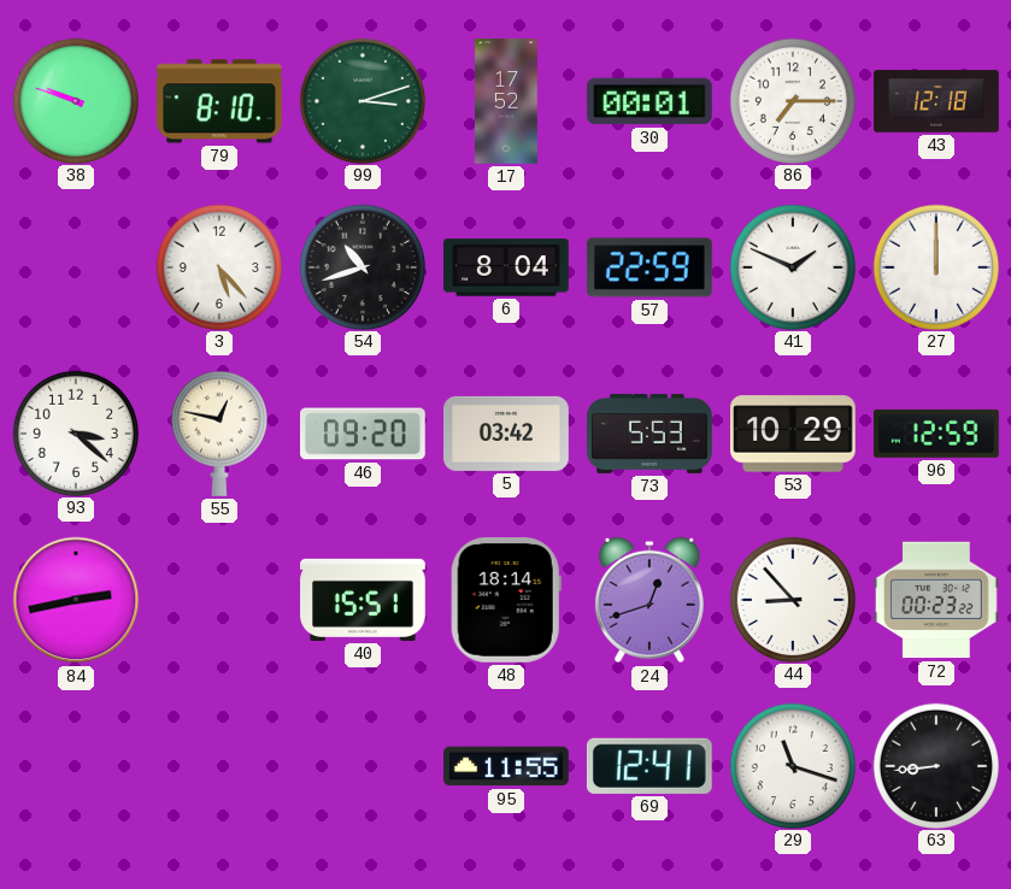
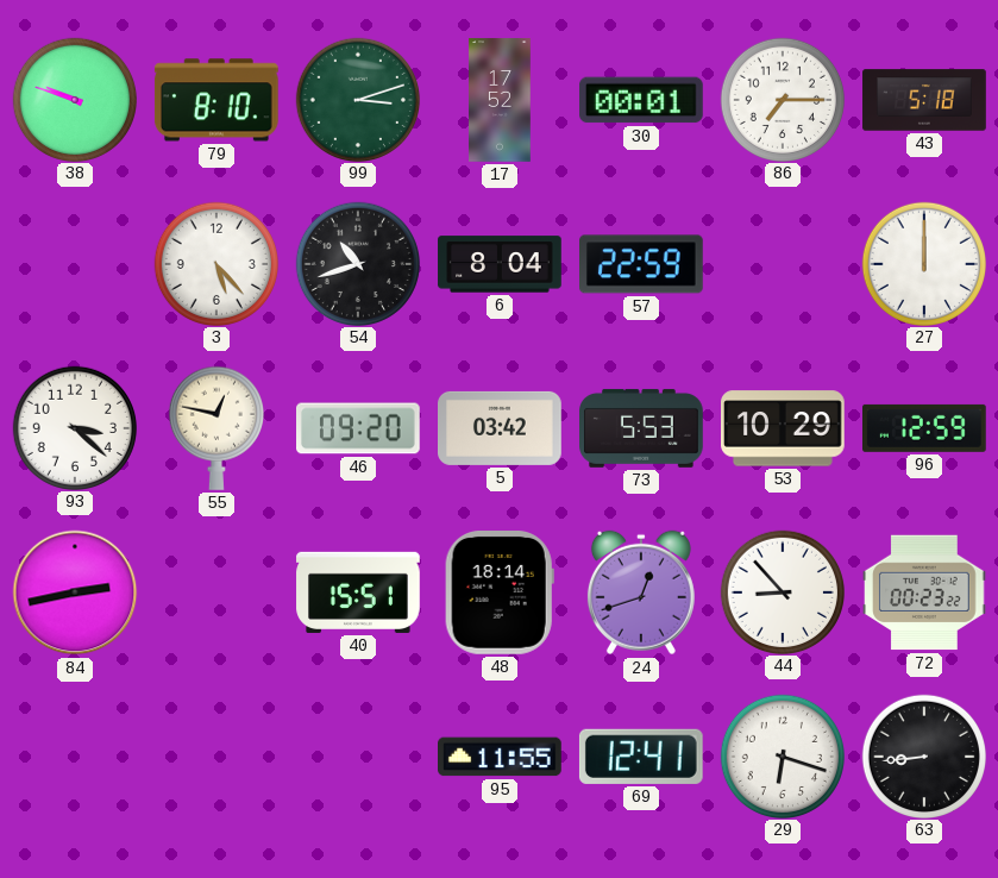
43: 12:18 -> 5:18
41: 1:49 -> none
29: 11:18 -> 6:18
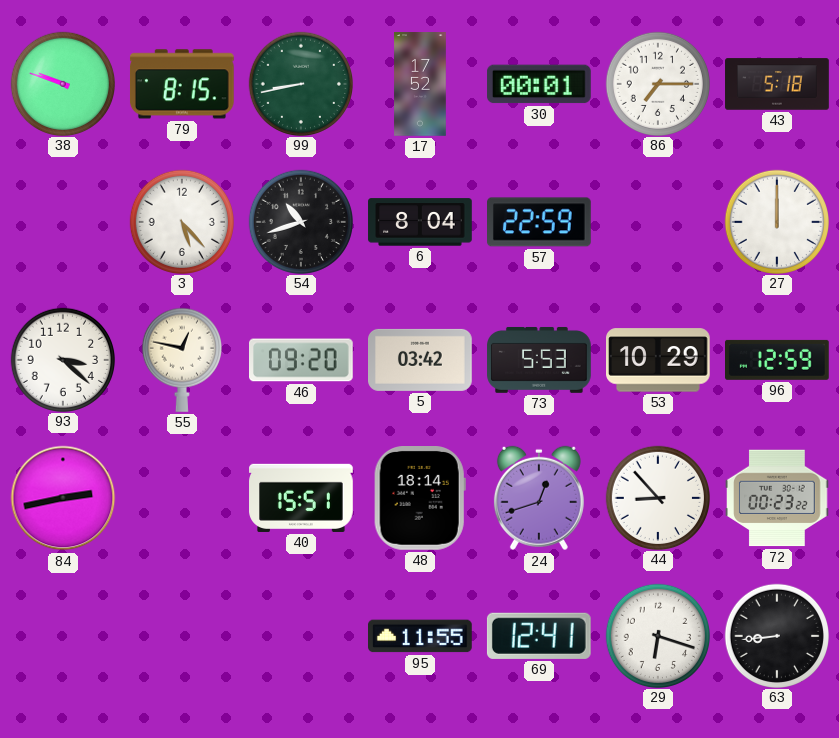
79: 8:10 -> 8:15
99: 3:12 -> 8:43
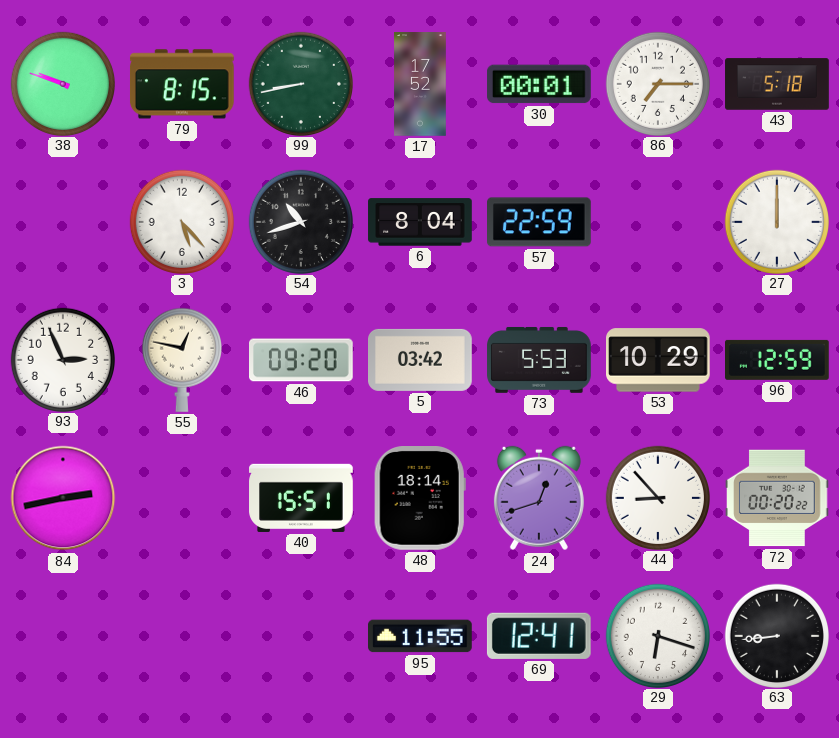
93: 3:22 -> 2:56
72: 00:23 -> 00:20
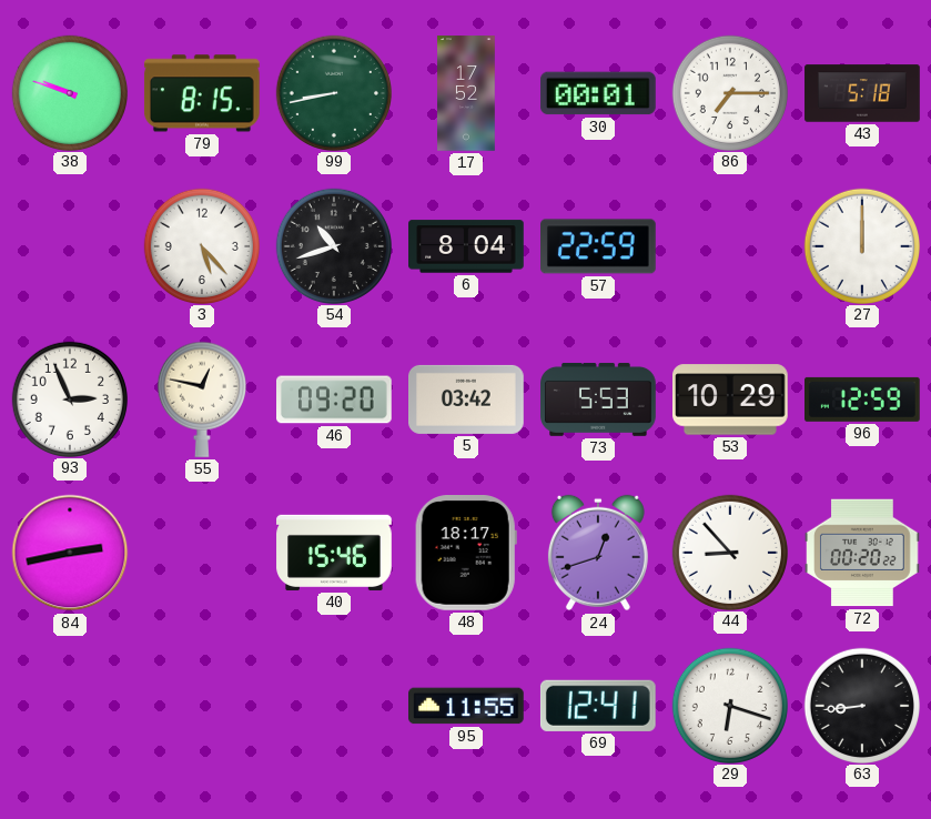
40: 15:51 -> 15:46
48: 18:14 -> 18:17
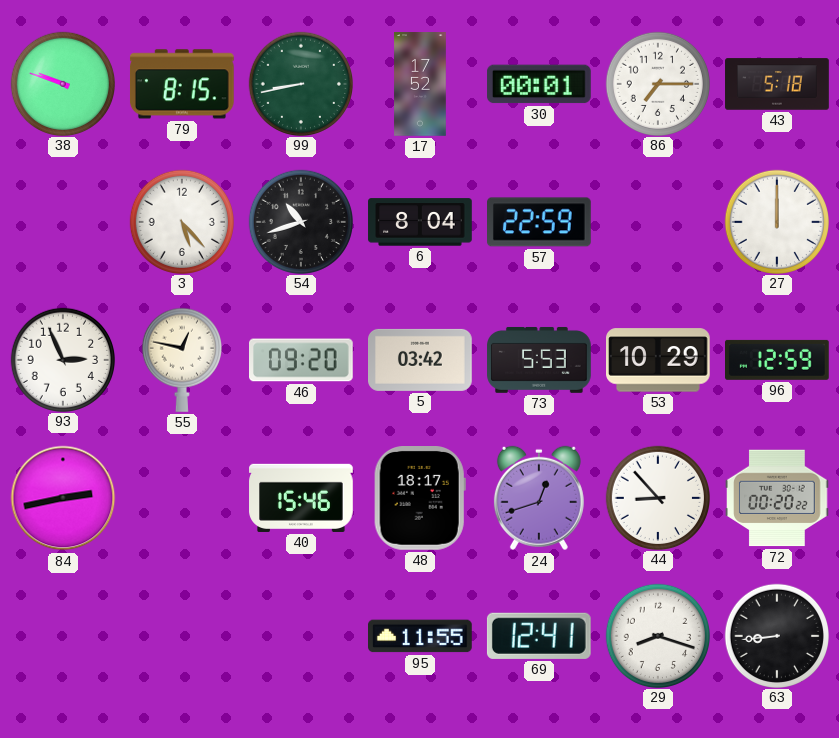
29: 6:18 -> 8:18
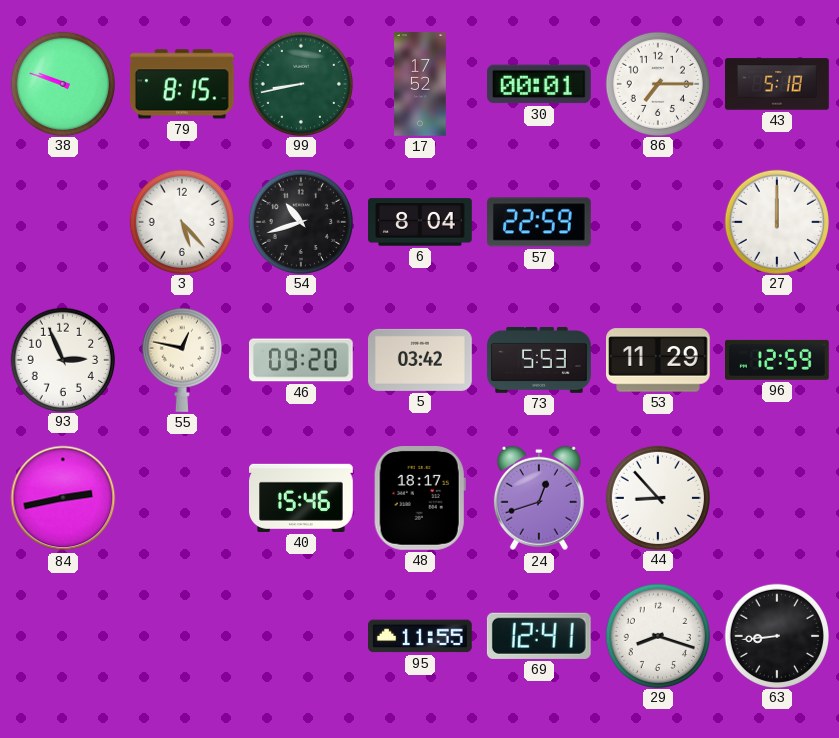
53: 10:29 -> 11:29
72: 00:20 -> none
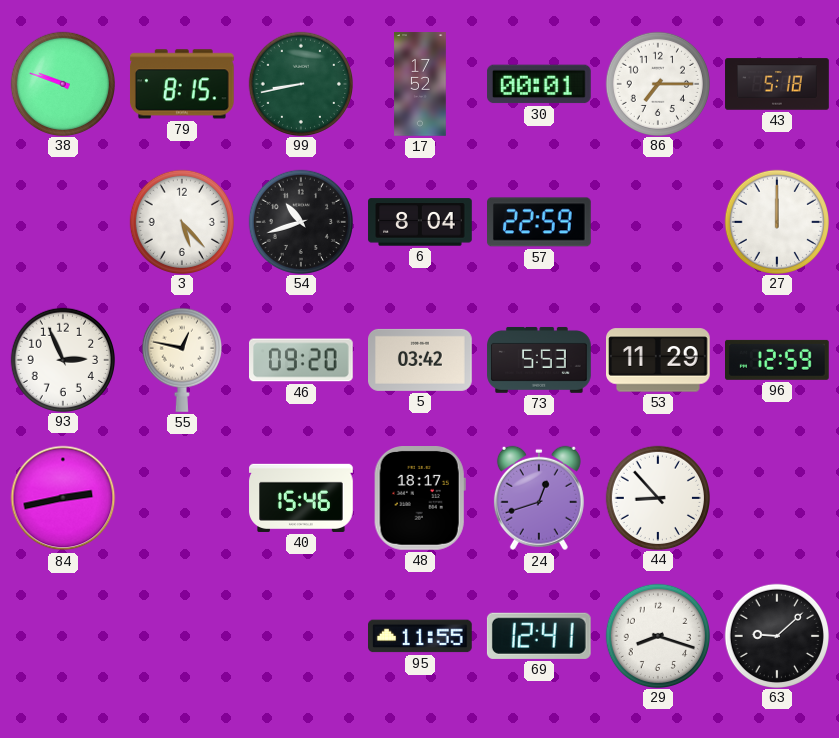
63: 8:44 -> 9:08
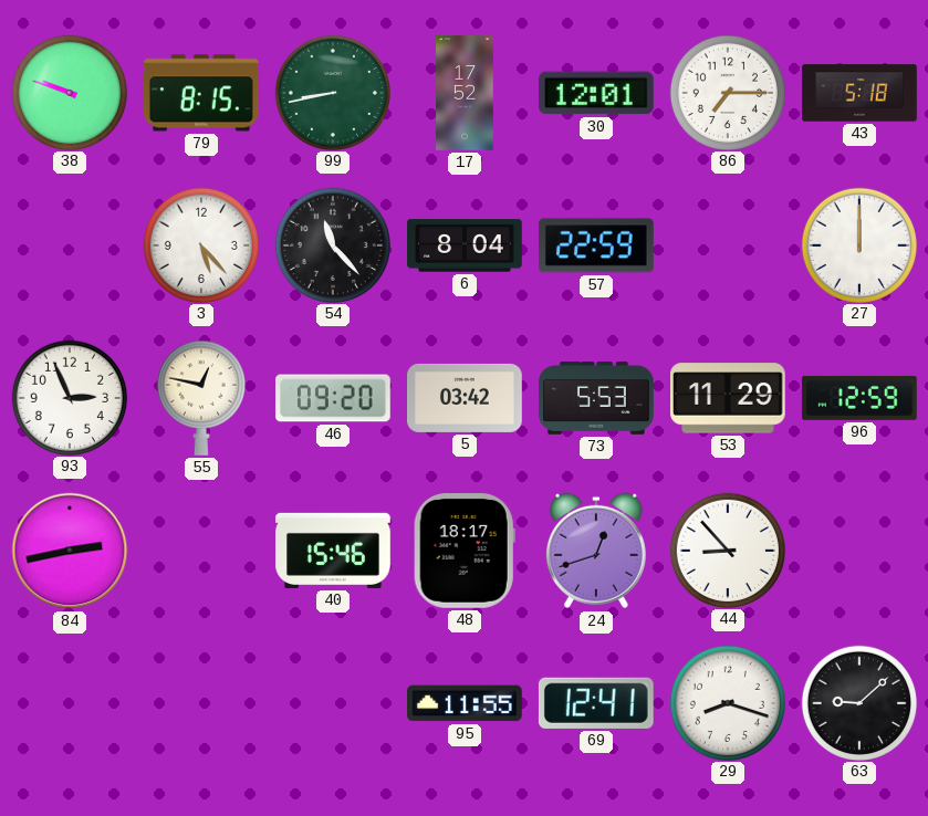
30: 00:01 -> 12:01
54: 10:42 -> 11:23
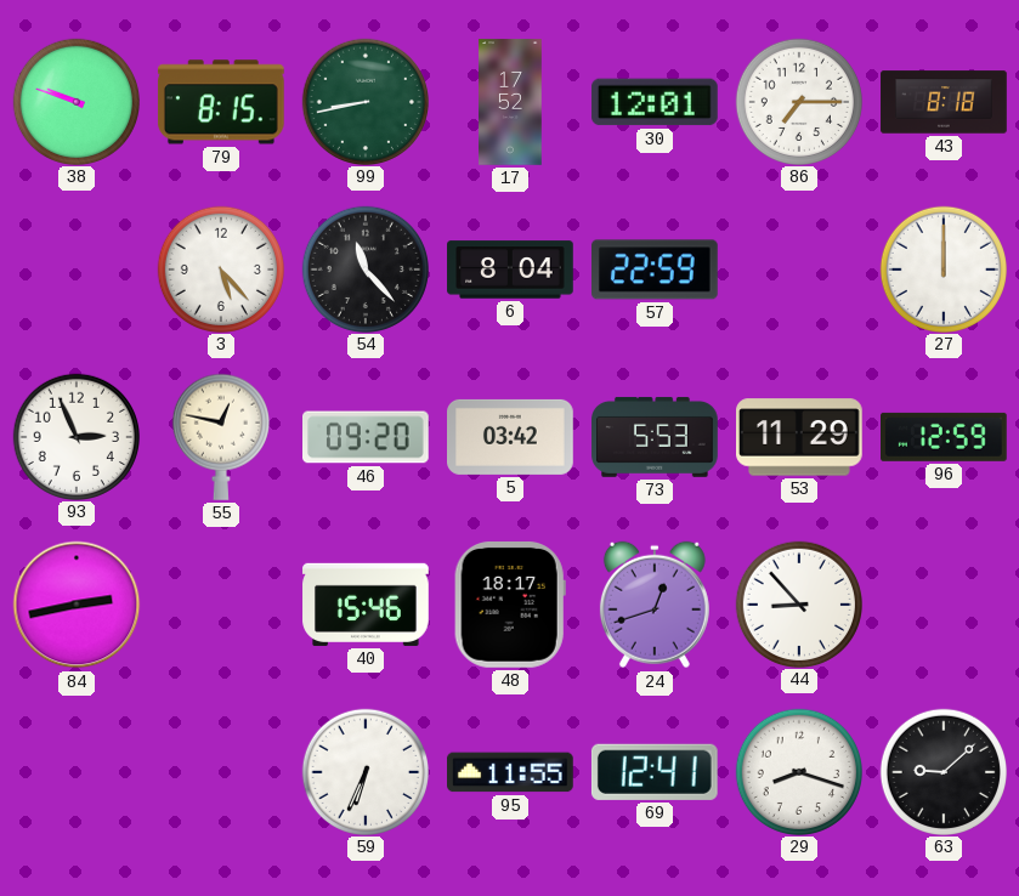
43: 5:18 -> 8:18
59: none -> 6:34
